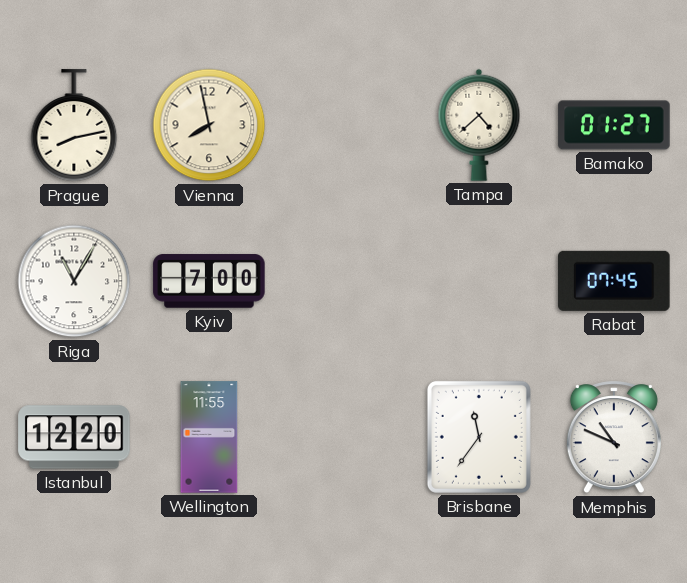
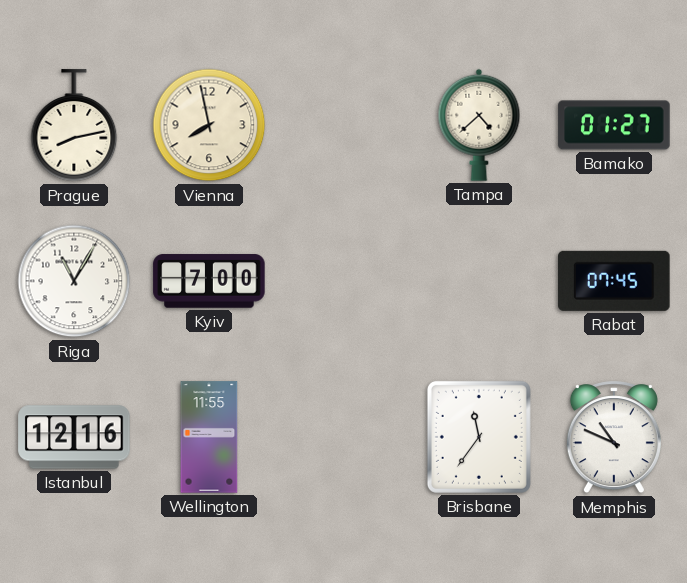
Istanbul: 12:20 -> 12:16
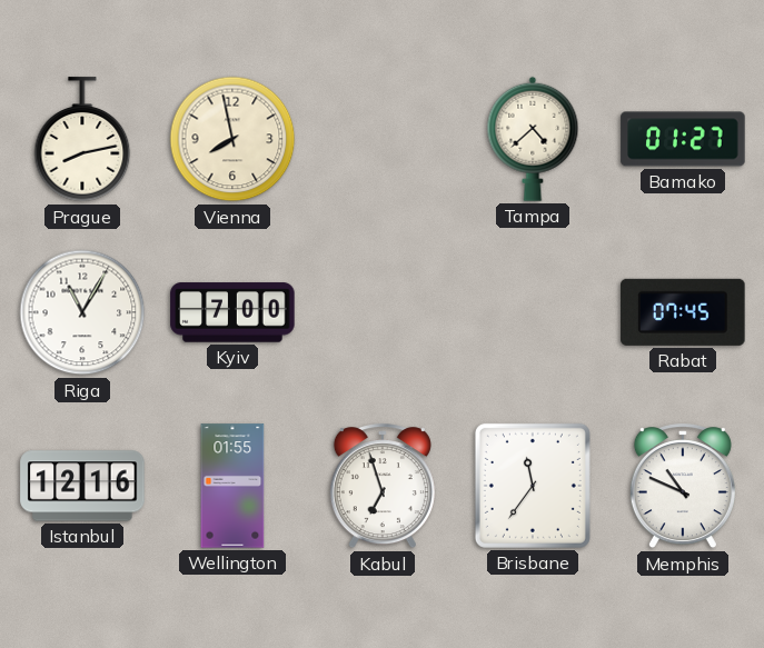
Wellington: 11:55 -> 01:55
Kabul: none -> 6:57
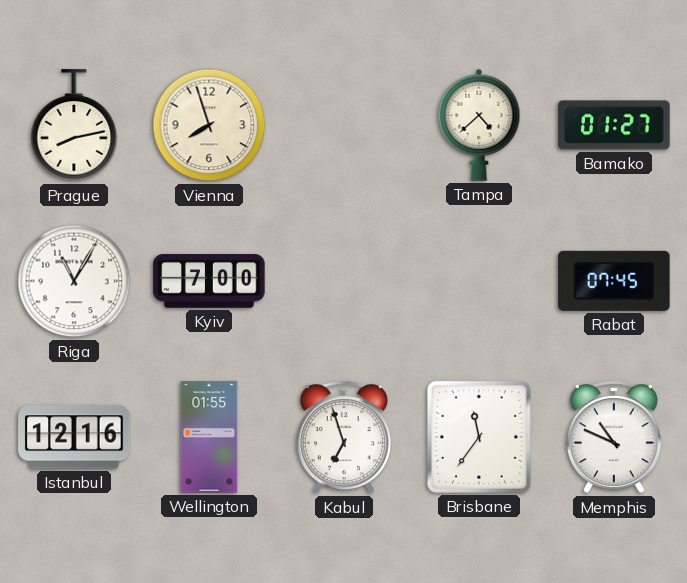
Vienna: 7:58 -> 7:57
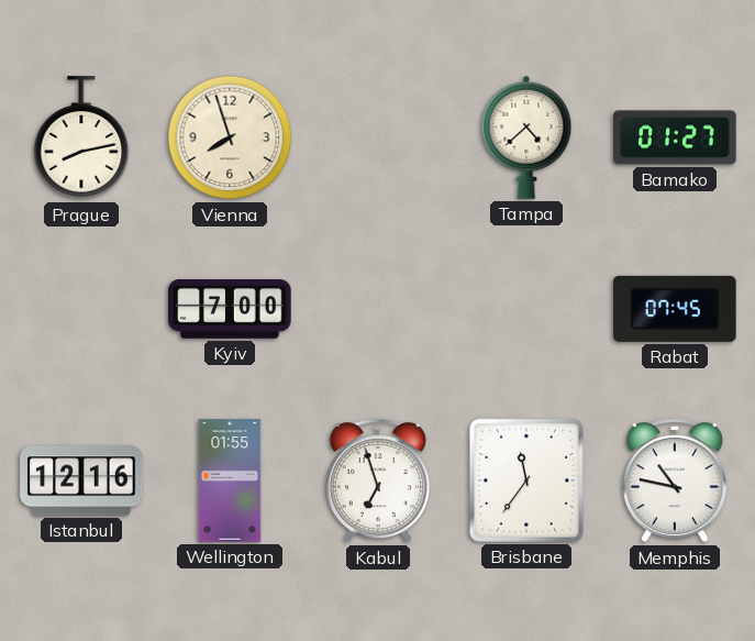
Riga: 11:05 -> none
Memphis: 10:49 -> 10:47
